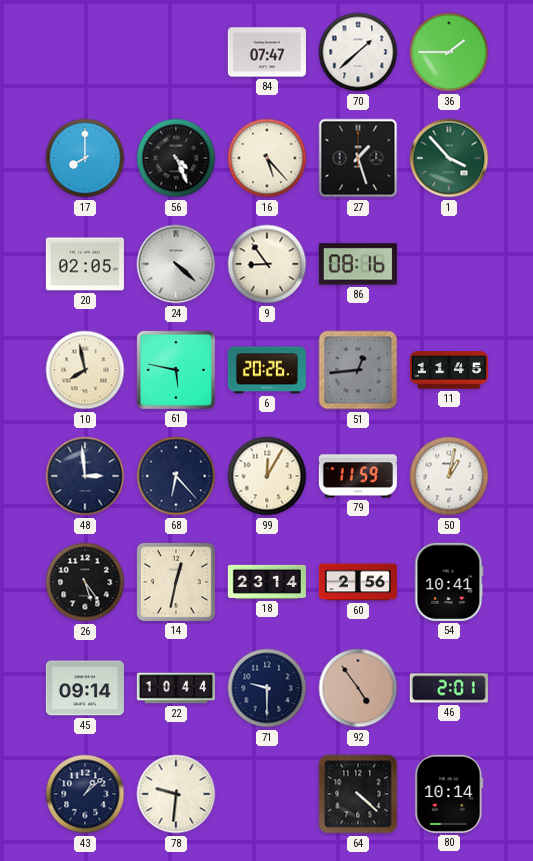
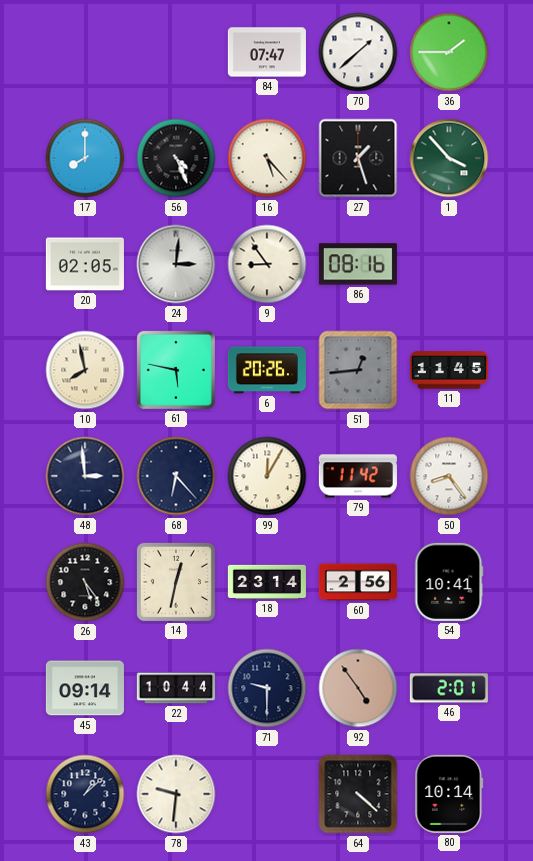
24: 4:22 -> 3:01
79: 11:59 -> 11:42
50: 1:02 -> 8:24
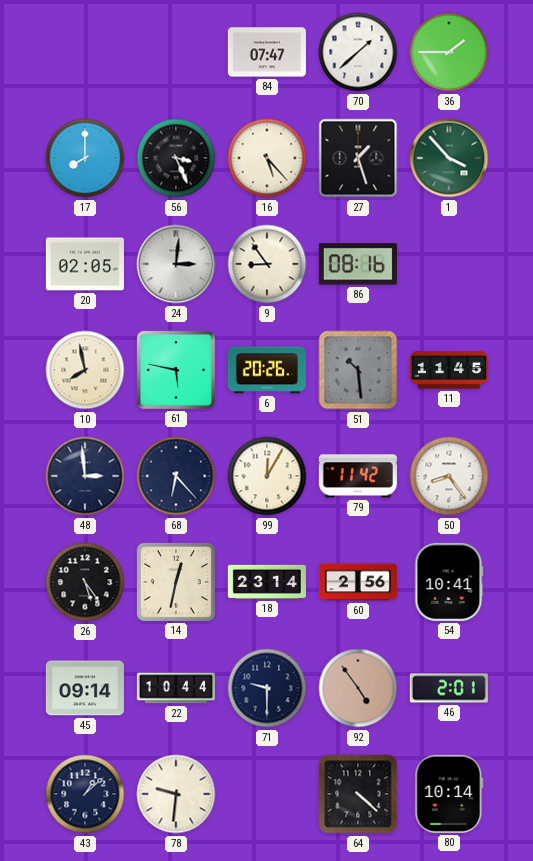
56: 4:26 -> 3:26
51: 12:44 -> 10:29
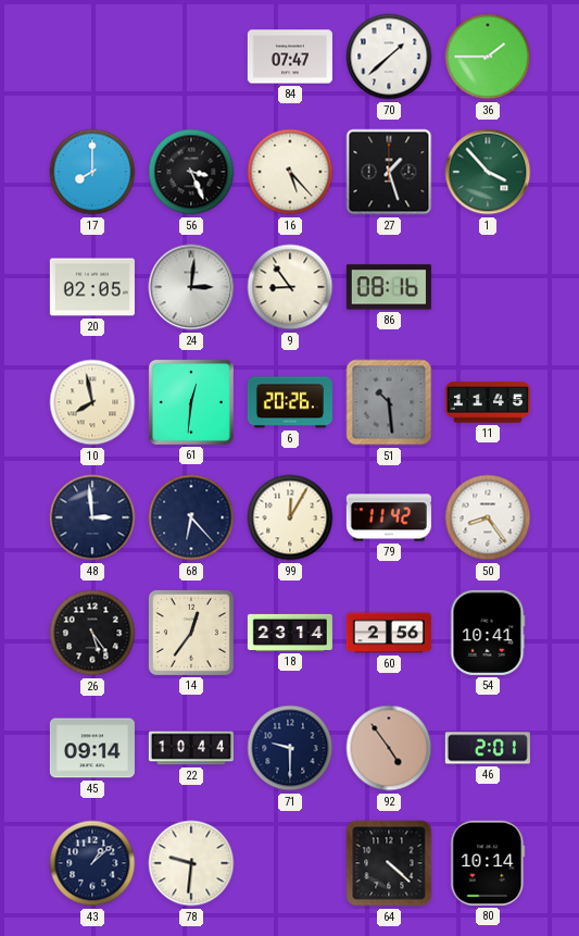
61: 5:47 -> 12:31
14: 12:32 -> 12:36
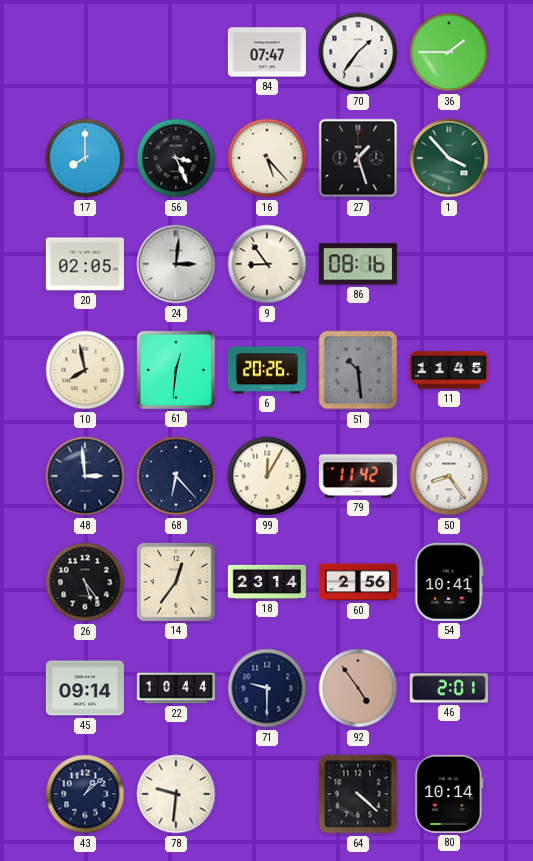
70: 1:38 -> 1:36
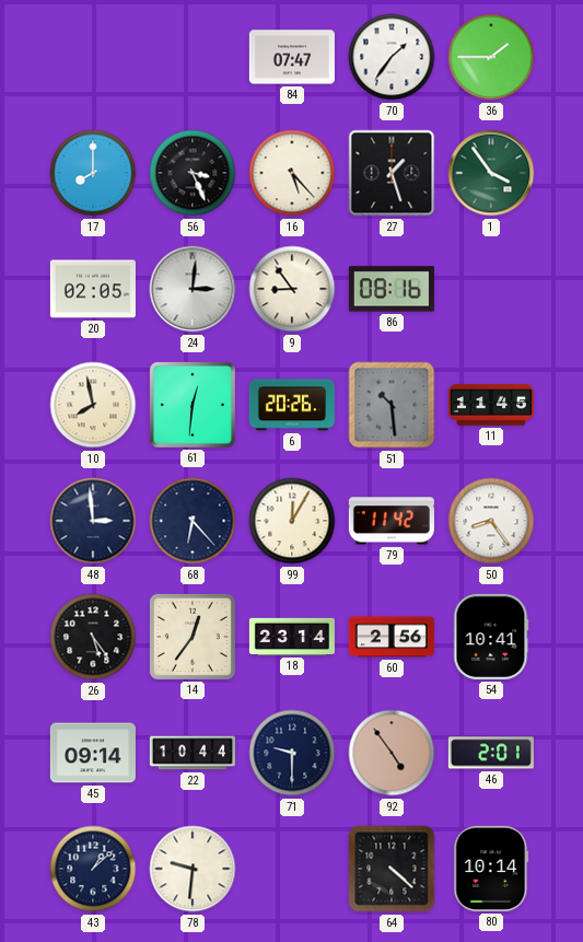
1: 3:53 -> 3:54
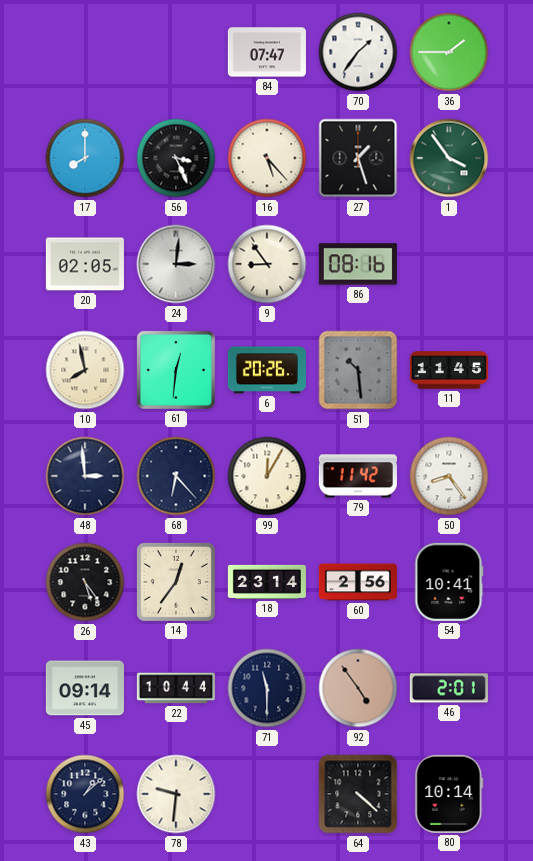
71: 9:30 -> 11:30
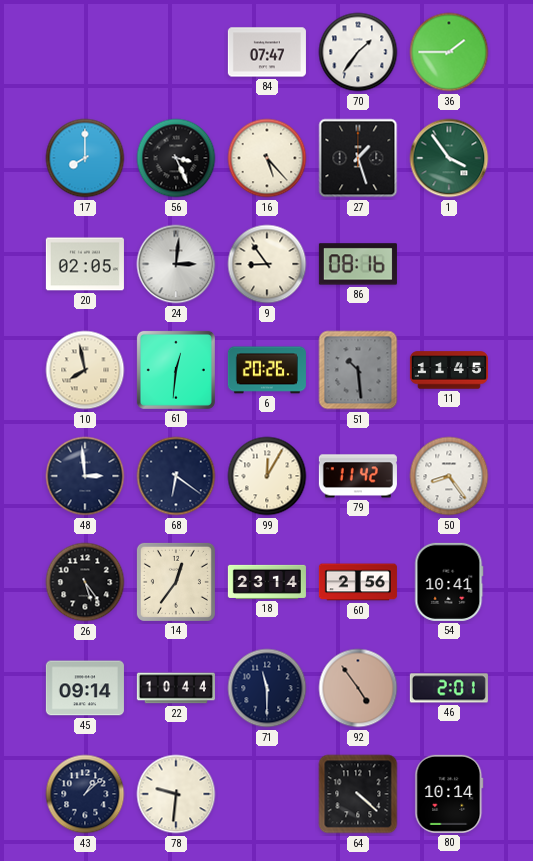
68: 6:23 -> 6:21
